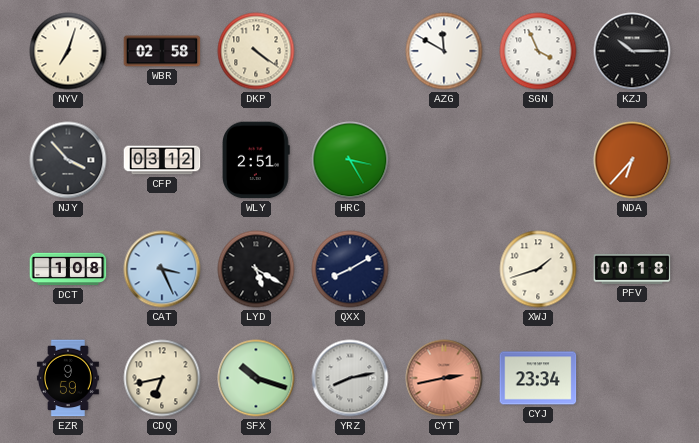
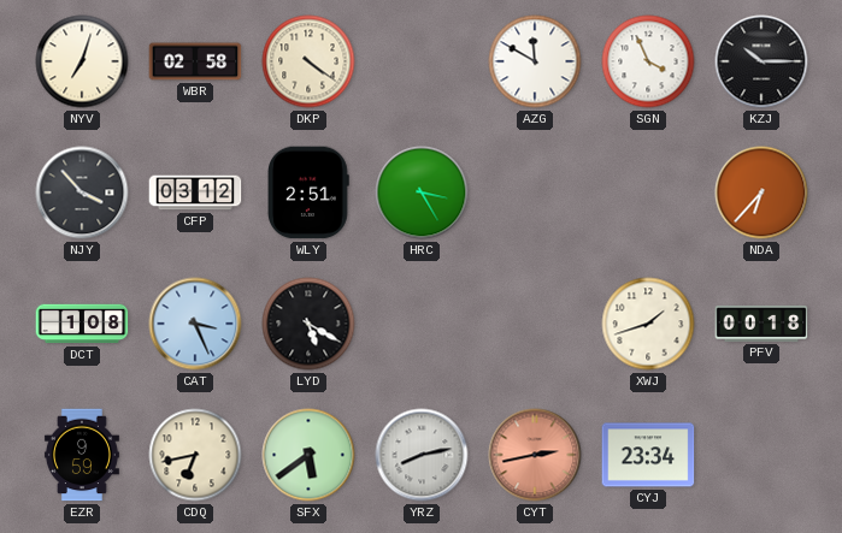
QXX: 8:10 -> none
SFX: 10:18 -> 5:39
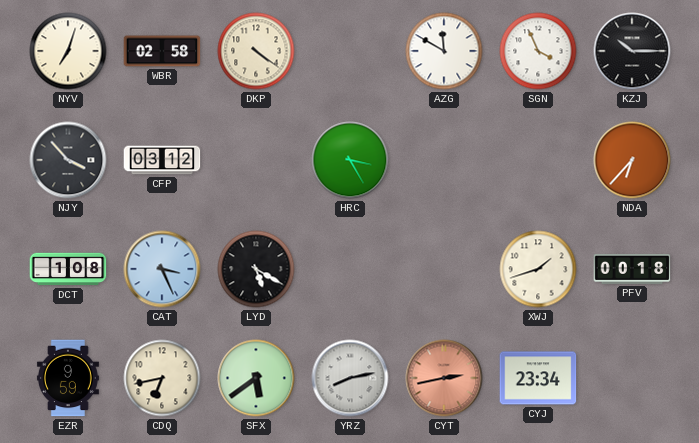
WLY: 2:51 -> none
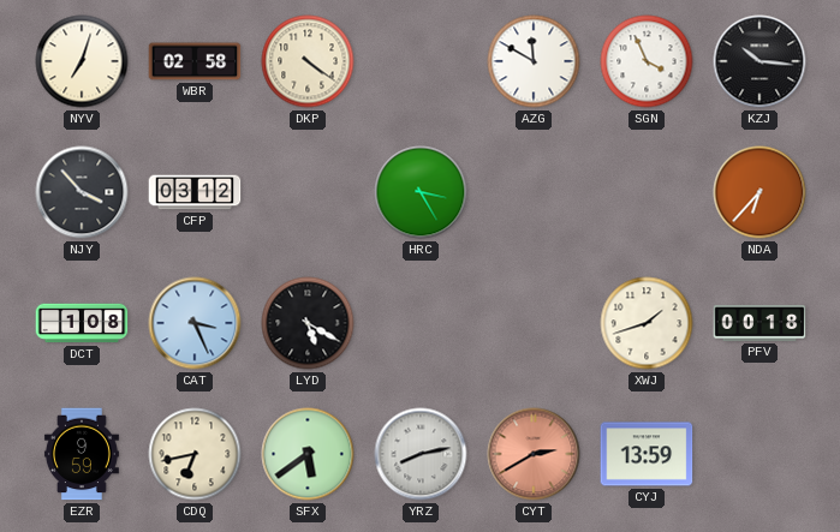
KZJ: 10:15 -> 10:16
CYT: 2:43 -> 2:40
CYJ: 23:34 -> 13:59
